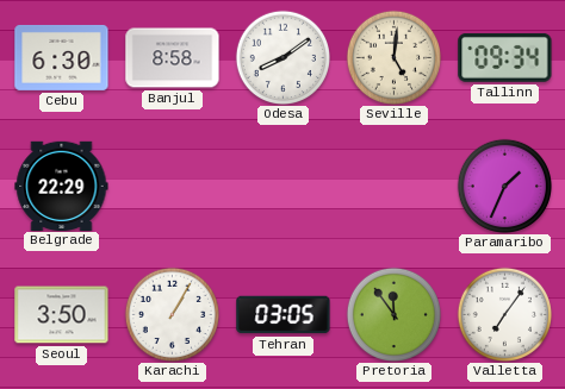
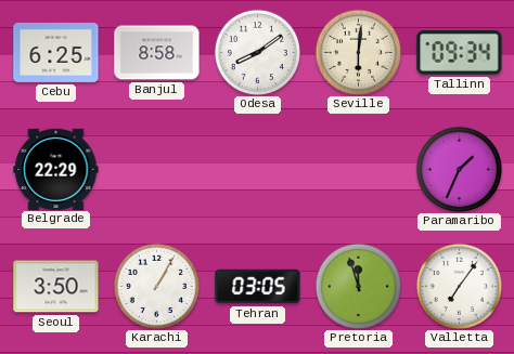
Cebu: 6:30 -> 6:25
Seville: 5:01 -> 6:01
Pretoria: 11:54 -> 11:57
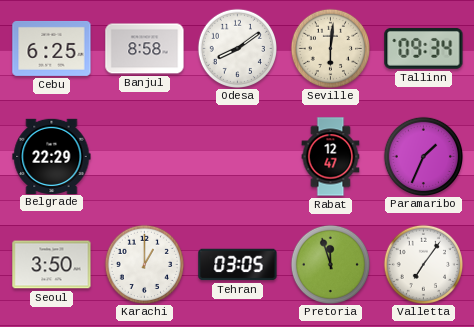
Rabat: none -> 12:47
Karachi: 1:05 -> 1:00
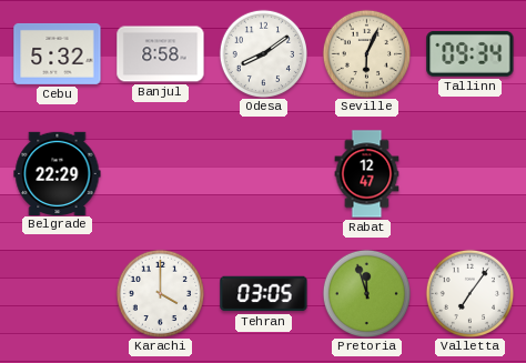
Cebu: 6:25 -> 5:32
Seville: 6:01 -> 6:04
Paramaribo: 1:34 -> none
Seoul: 3:50 -> none
Karachi: 1:00 -> 4:00
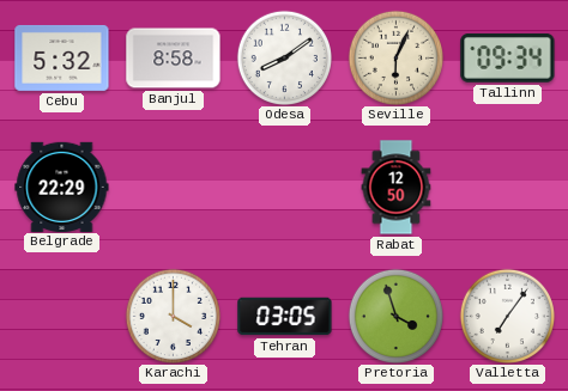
Rabat: 12:47 -> 12:50
Pretoria: 11:57 -> 3:57
